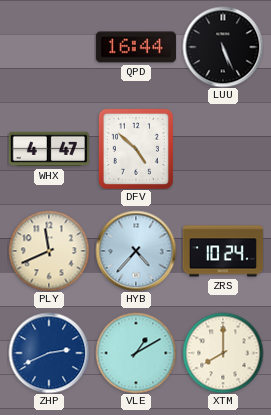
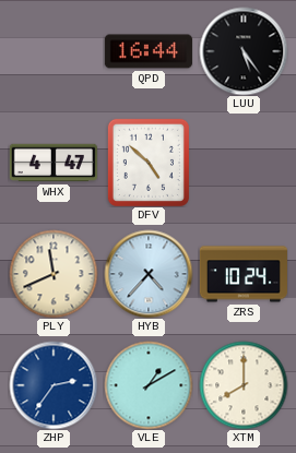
LUU: 5:26 -> 5:24
ZHP: 2:41 -> 2:36
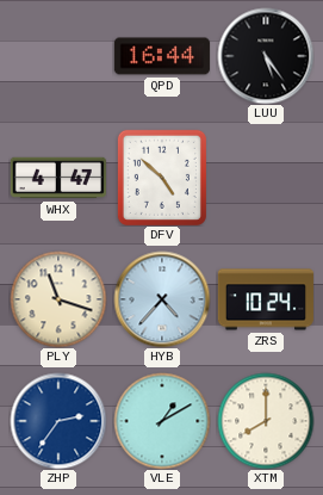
PLY: 11:41 -> 11:18
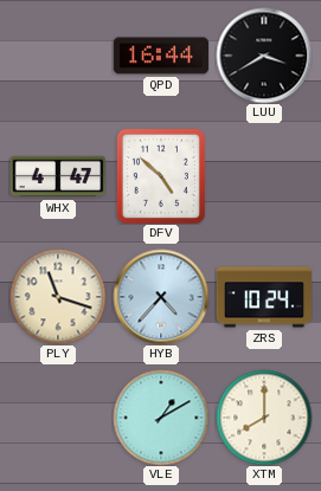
LUU: 5:24 -> 3:40
ZHP: 2:36 -> none
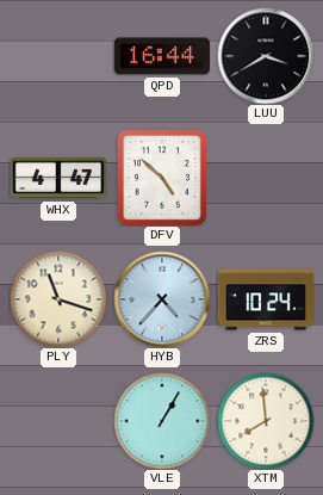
VLE: 1:10 -> 1:05
XTM: 8:00 -> 7:59
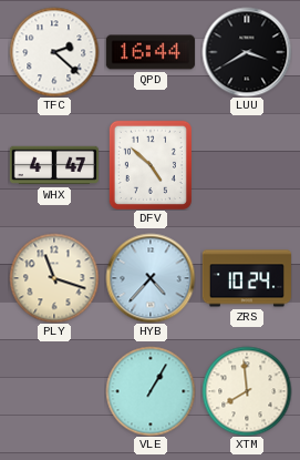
TFC: none -> 2:22
